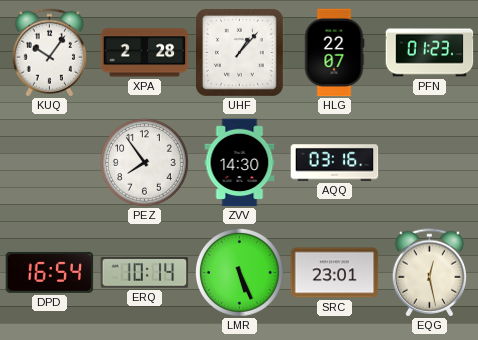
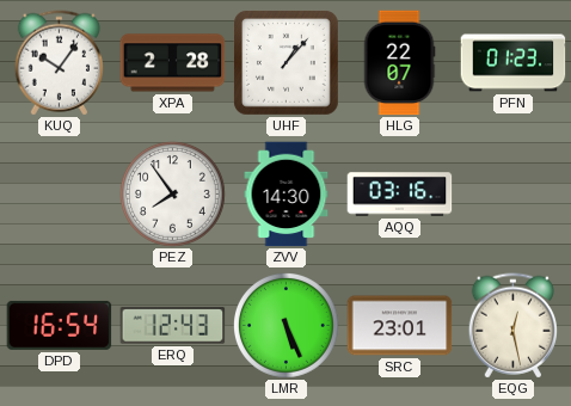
ERQ: 10:14 -> 12:43
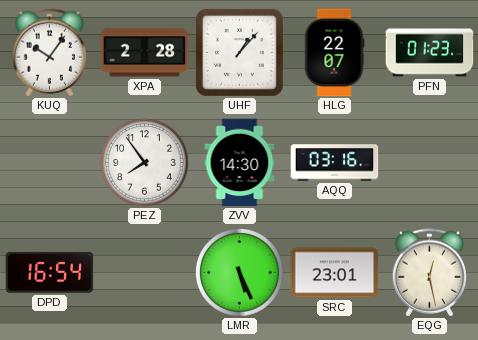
ERQ: 12:43 -> none
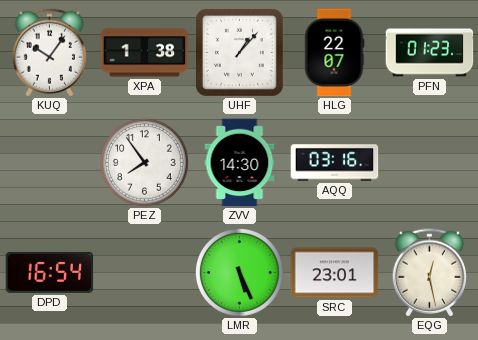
XPA: 2:28 -> 1:38
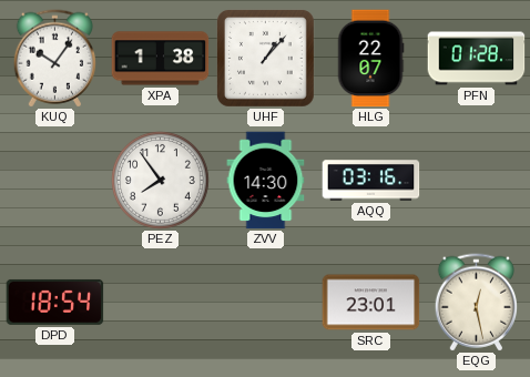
PFN: 01:23 -> 01:28
DPD: 16:54 -> 18:54
LMR: 5:26 -> none
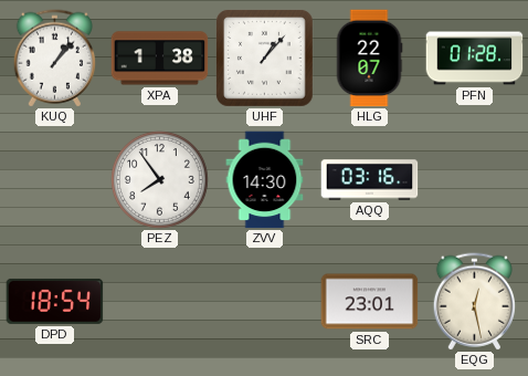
KUQ: 10:06 -> 1:07
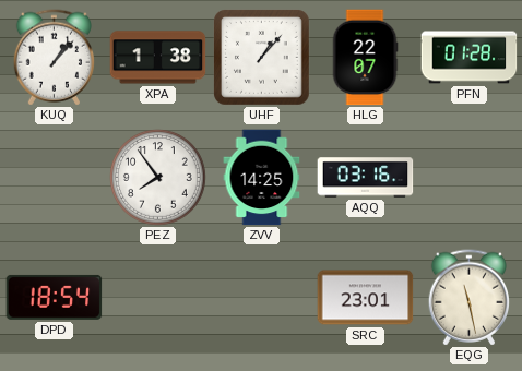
ZVV: 14:30 -> 14:25
EQG: 12:28 -> 11:28
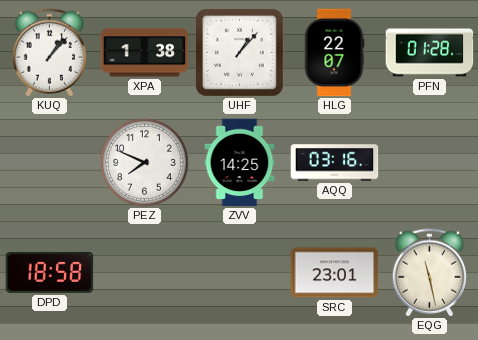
PEZ: 7:54 -> 7:49
DPD: 18:54 -> 18:58
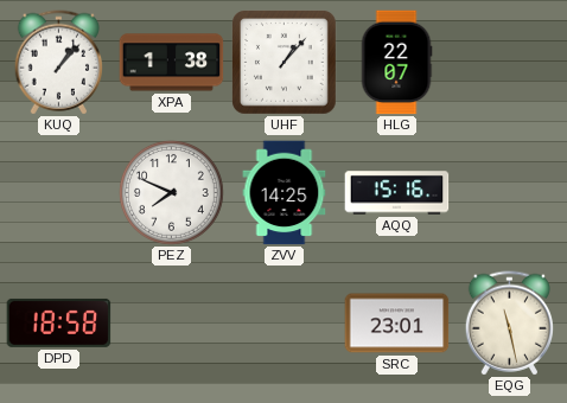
PFN: 01:28 -> none
AQQ: 03:16 -> 15:16
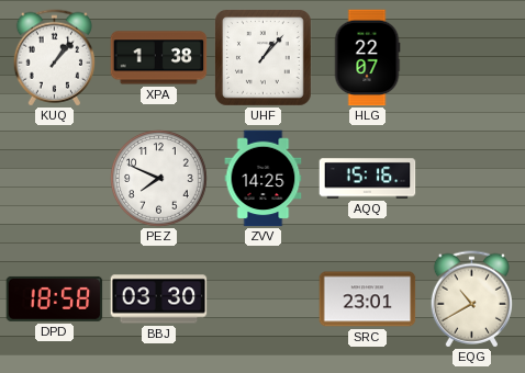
BBJ: none -> 03:30
EQG: 11:28 -> 10:40
